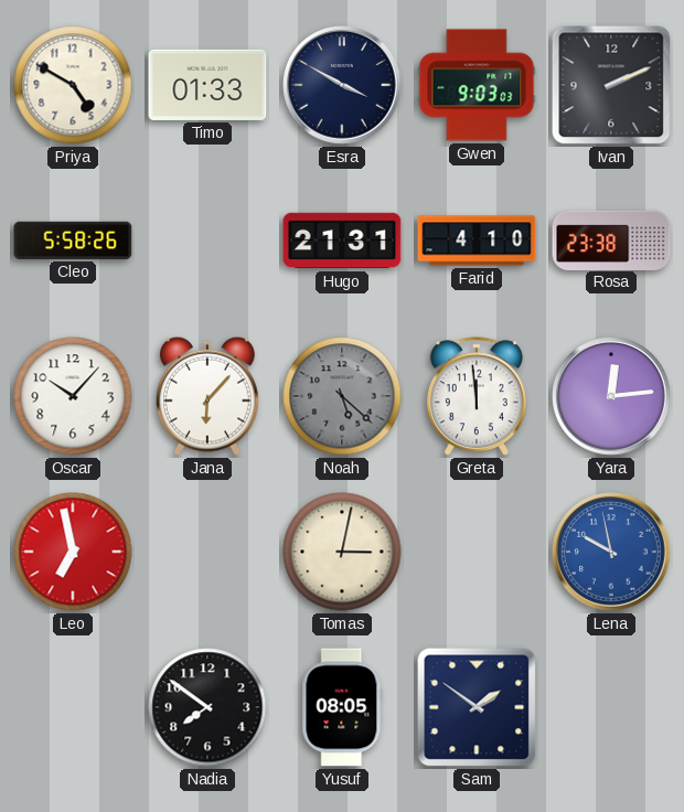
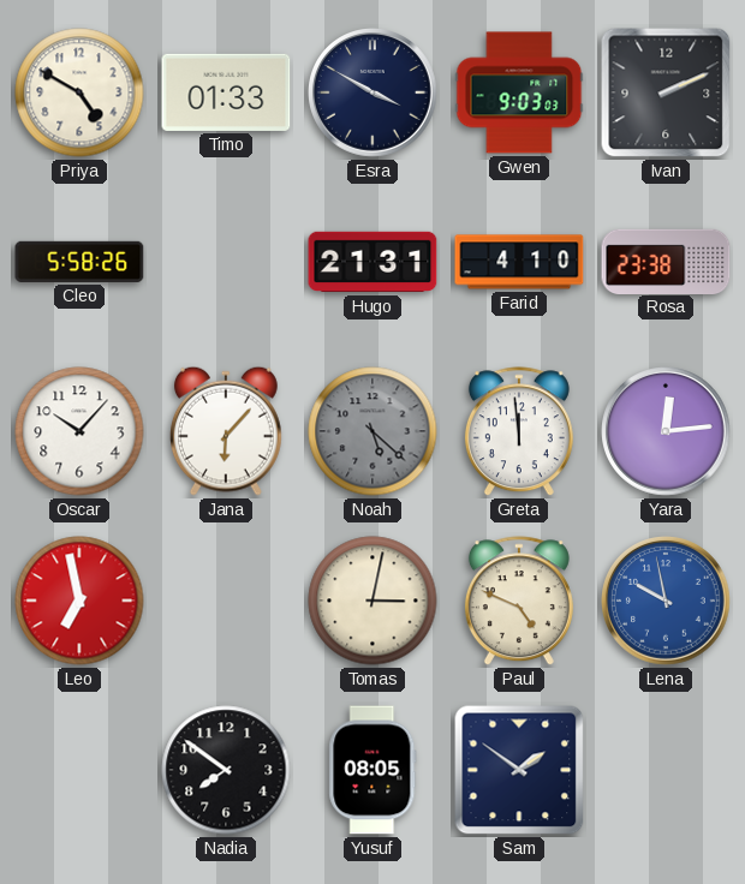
Paul: none -> 4:49
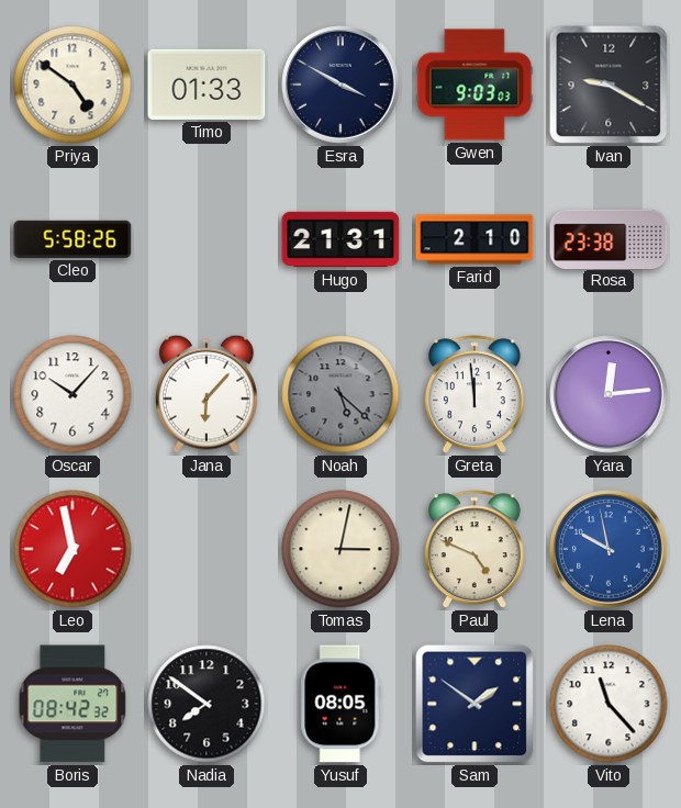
Priya: 4:50 -> 4:51
Ivan: 2:11 -> 9:20
Farid: 4:10 -> 2:10
Boris: none -> 08:42
Vito: none -> 11:23
